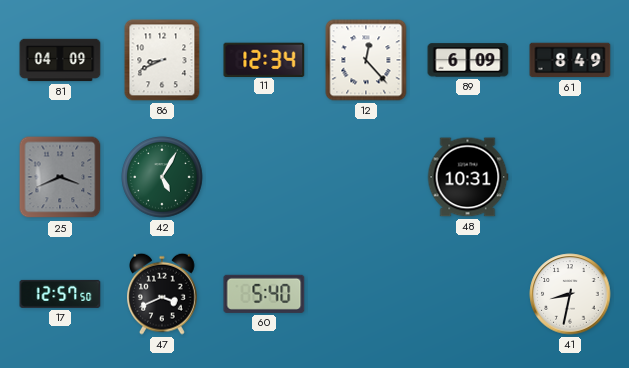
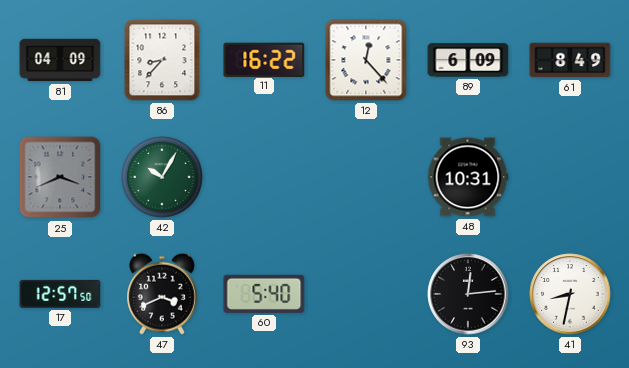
86: 8:41 -> 8:37
11: 12:34 -> 16:22
42: 5:05 -> 10:05
93: none -> 12:14
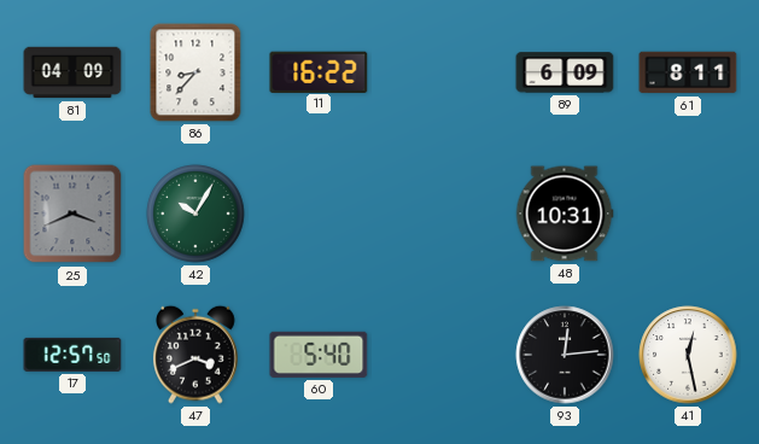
12: 12:23 -> none
61: 8:49 -> 8:11
41: 8:32 -> 12:28
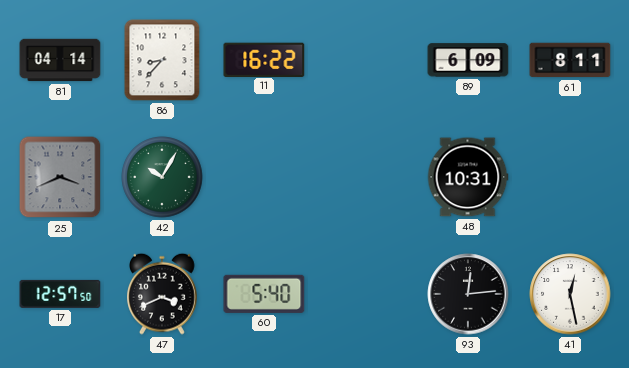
81: 04:09 -> 04:14
